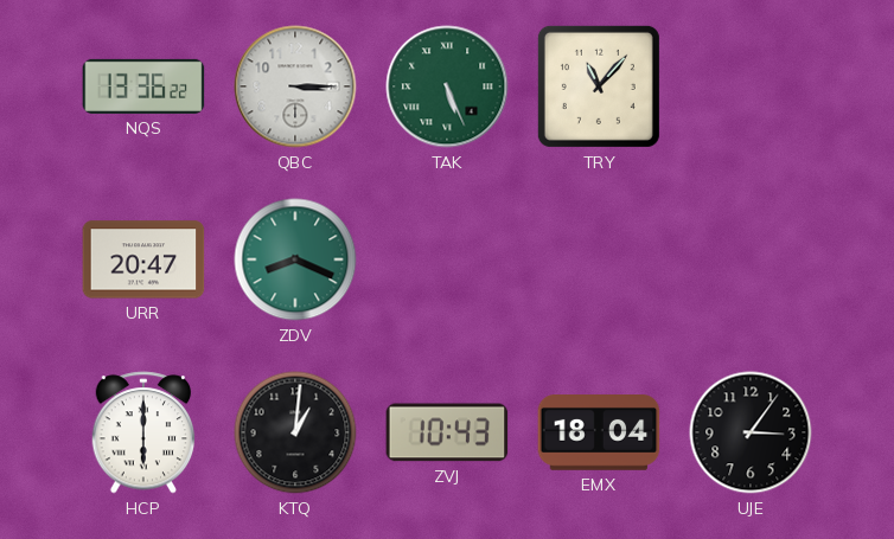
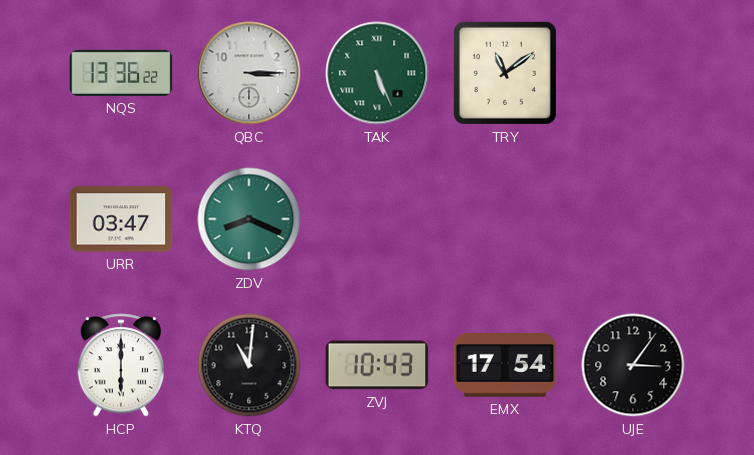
TRY: 11:07 -> 11:09
URR: 20:47 -> 03:47
KTQ: 1:01 -> 11:01
EMX: 18:04 -> 17:54
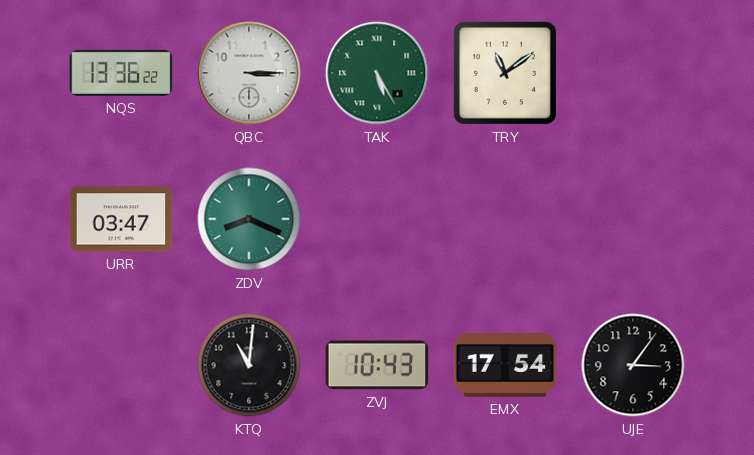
TAK: 5:26 -> 5:25
HCP: 6:00 -> none
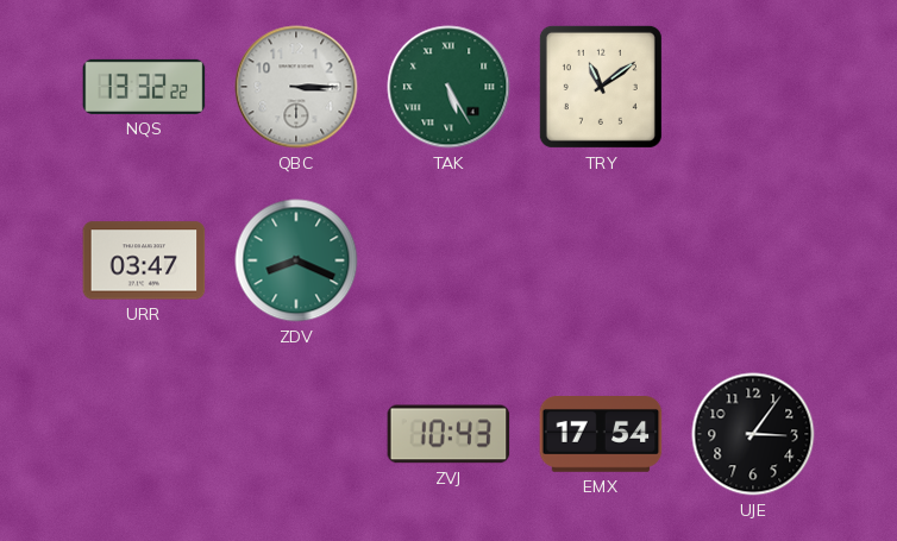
NQS: 13:36 -> 13:32
KTQ: 11:01 -> none
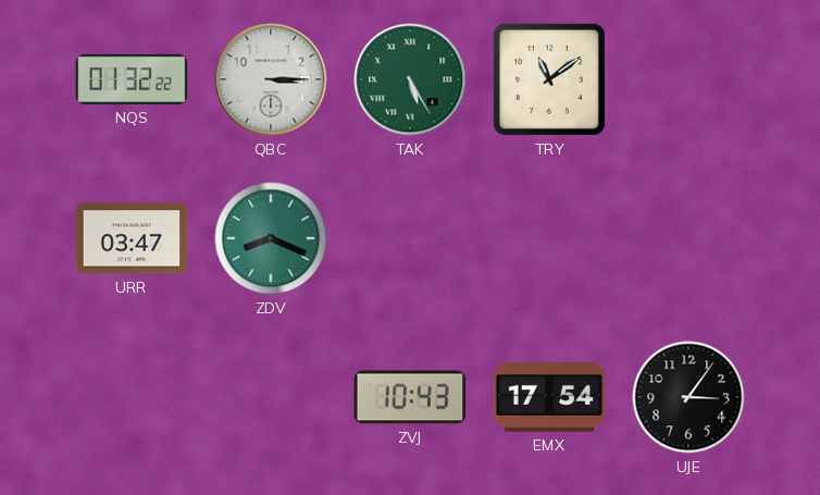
NQS: 13:32 -> 01:32
